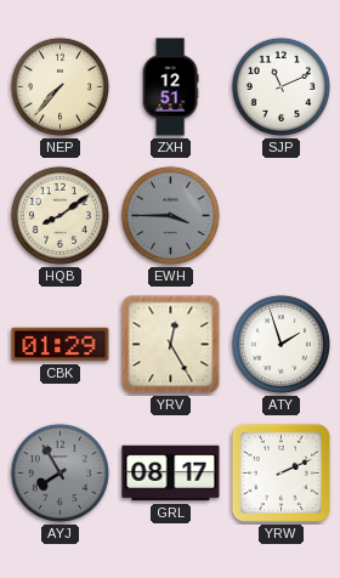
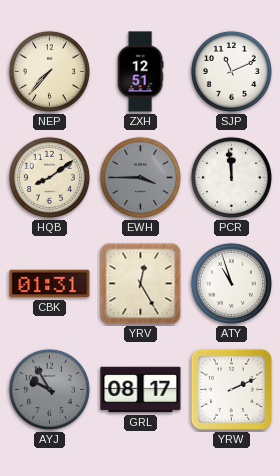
PCR: none -> 11:59
CBK: 01:29 -> 01:31
ATY: 1:57 -> 10:57
AYJ: 7:55 -> 9:55
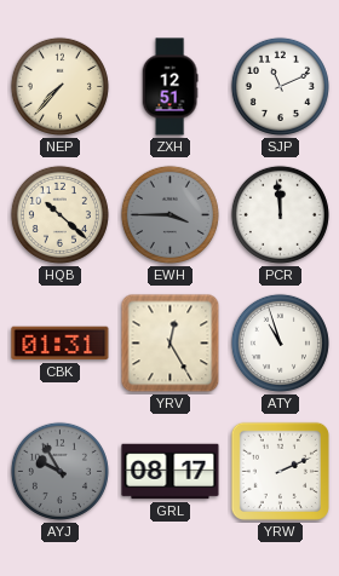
HQB: 8:09 -> 10:22
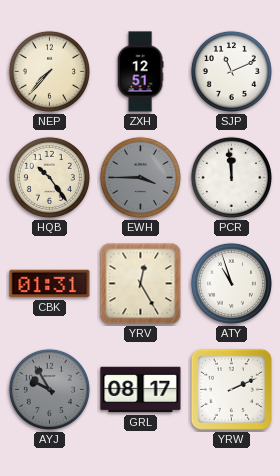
HQB: 10:22 -> 10:24
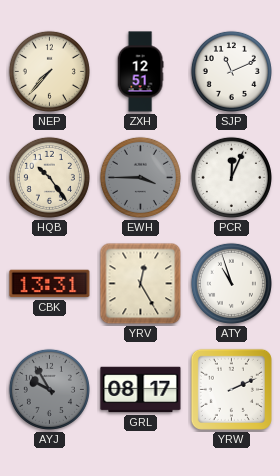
PCR: 11:59 -> 12:04
CBK: 01:31 -> 13:31
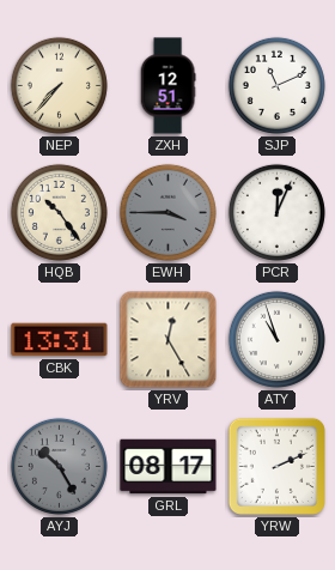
AYJ: 9:55 -> 10:25
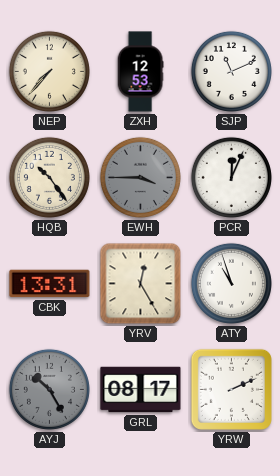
ZXH: 12:51 -> 12:53
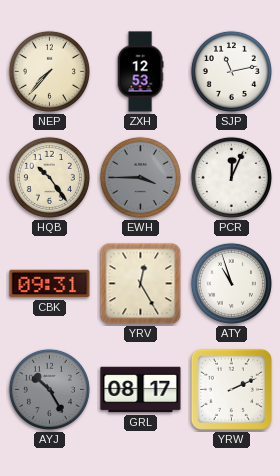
SJP: 11:11 -> 11:13
CBK: 13:31 -> 09:31
